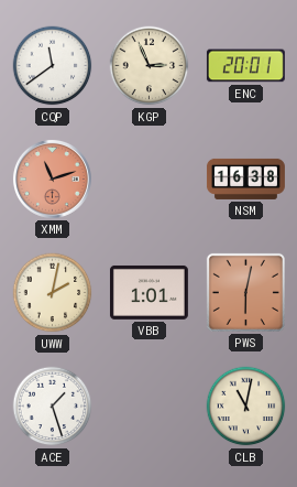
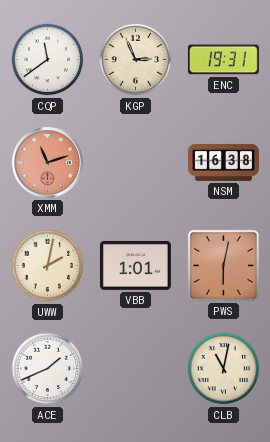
ENC: 20:01 -> 19:31
ACE: 1:27 -> 1:41
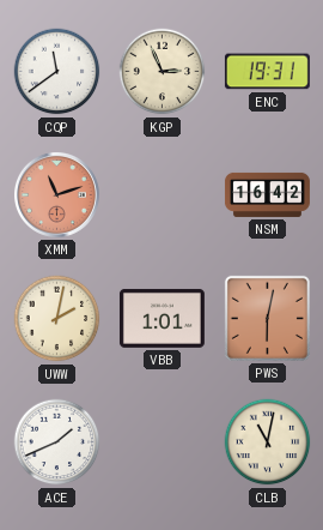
NSM: 16:38 -> 16:42
